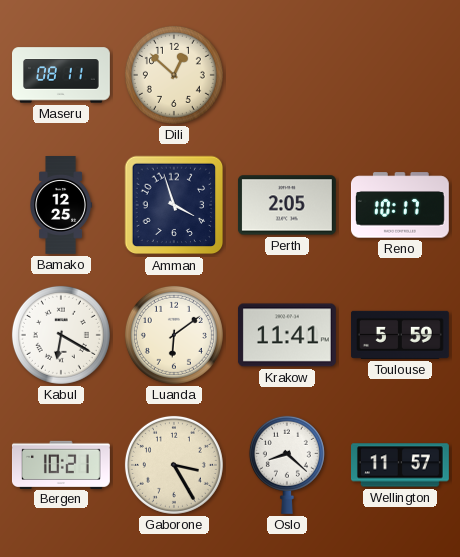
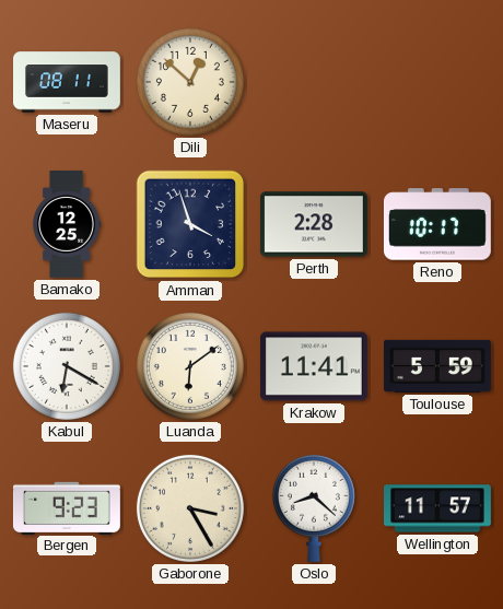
Perth: 2:05 -> 2:28
Bergen: 10:21 -> 9:23
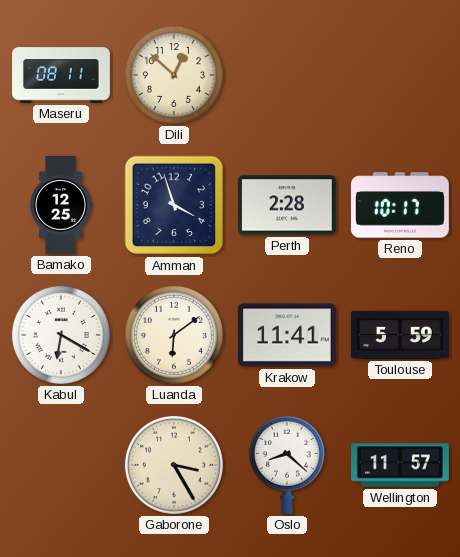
Bergen: 9:23 -> none
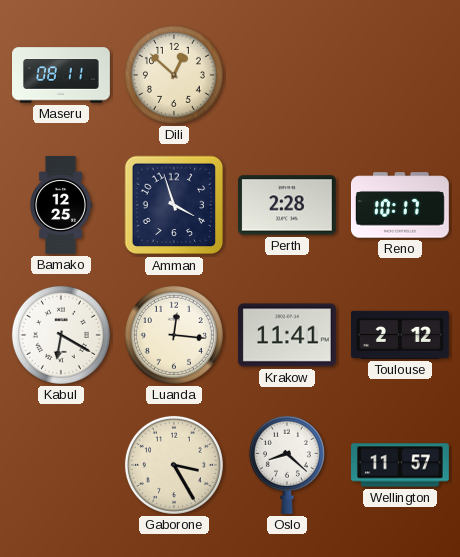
Luanda: 6:09 -> 12:16
Toulouse: 5:59 -> 2:12
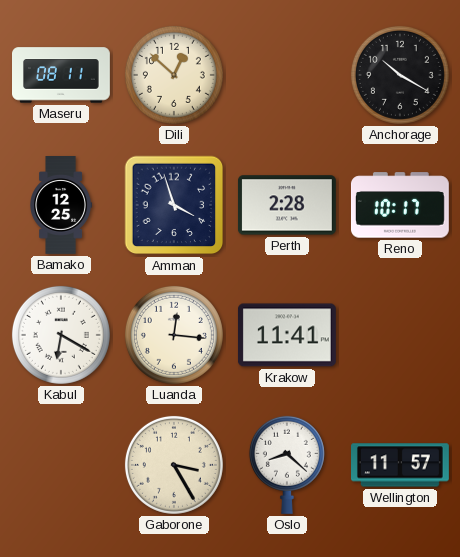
Anchorage: none -> 10:20
Toulouse: 2:12 -> none
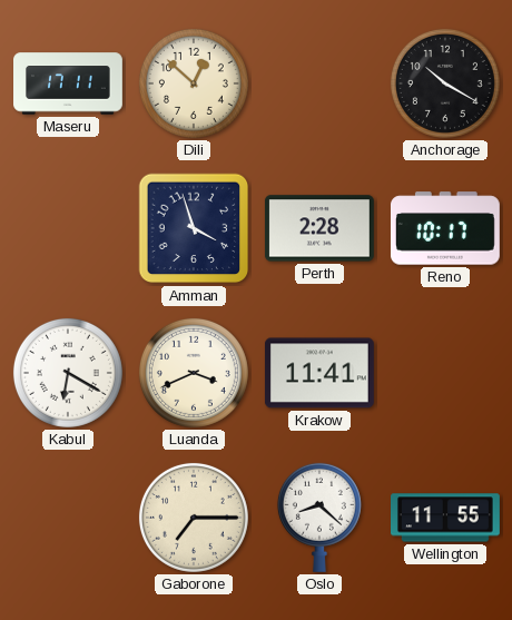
Maseru: 08:11 -> 17:11
Bamako: 12:25 -> none
Luanda: 12:16 -> 3:41
Gaborone: 3:25 -> 7:15
Wellington: 11:57 -> 11:55
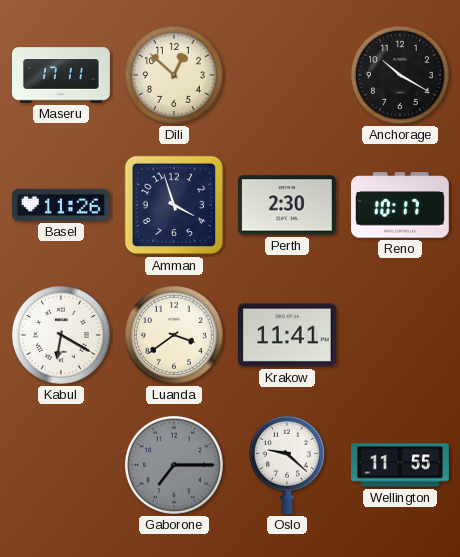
Basel: none -> 11:26
Perth: 2:28 -> 2:30
Luanda: 3:41 -> 3:39
Gaborone dial: cream -> grey
Oslo: 8:22 -> 9:22
